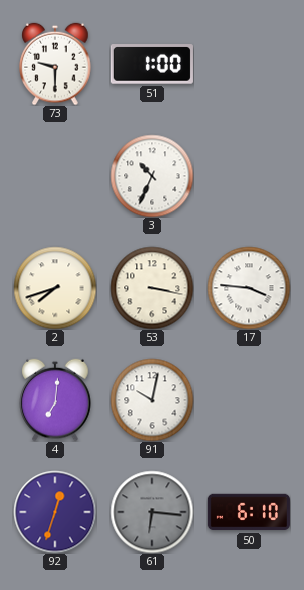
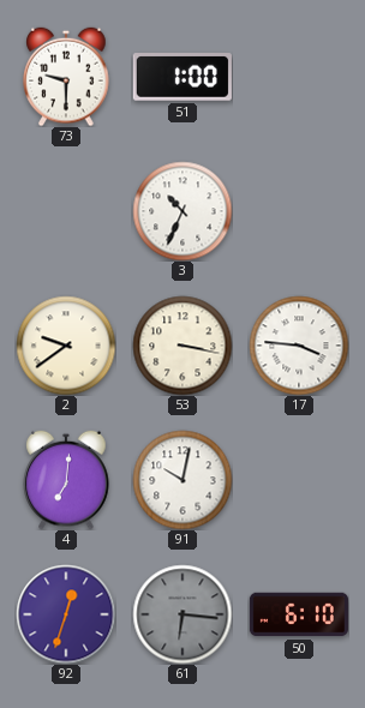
2: 7:42 -> 9:39
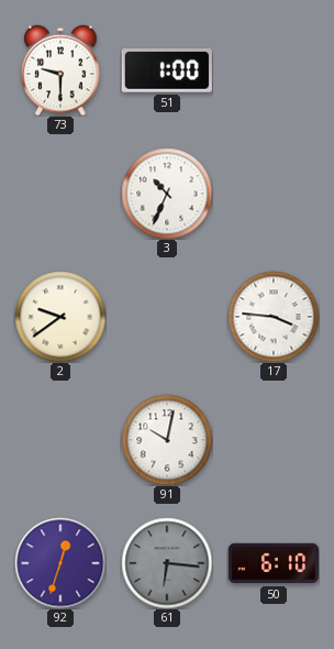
53: 3:17 -> none
4: 7:01 -> none
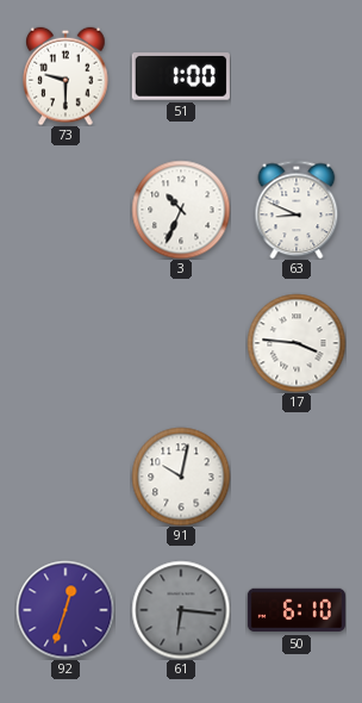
63: none -> 8:49
2: 9:39 -> none
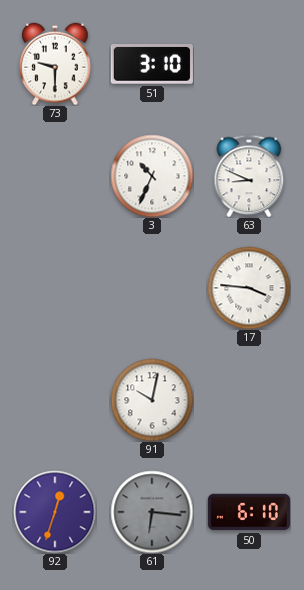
51: 1:00 -> 3:10
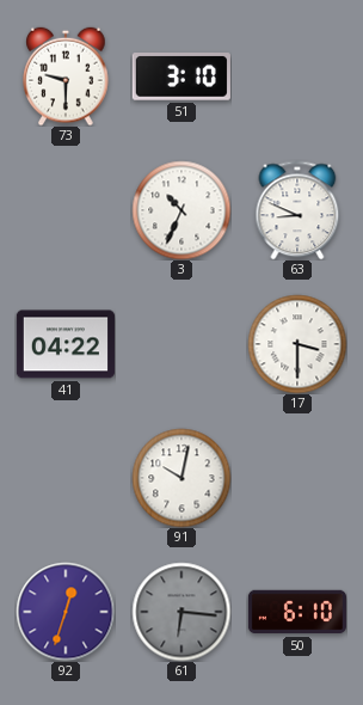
41: none -> 04:22
17: 3:46 -> 3:30
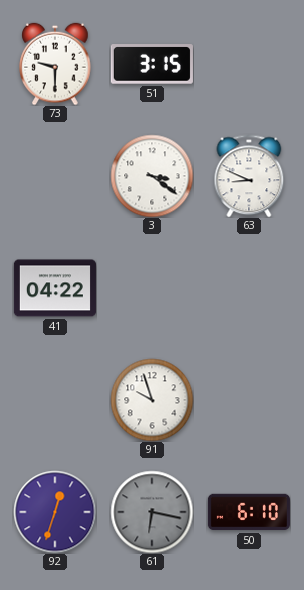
51: 3:10 -> 3:15
3: 10:34 -> 3:21
17: 3:30 -> none
91: 10:02 -> 9:57
61: 6:16 -> 6:17
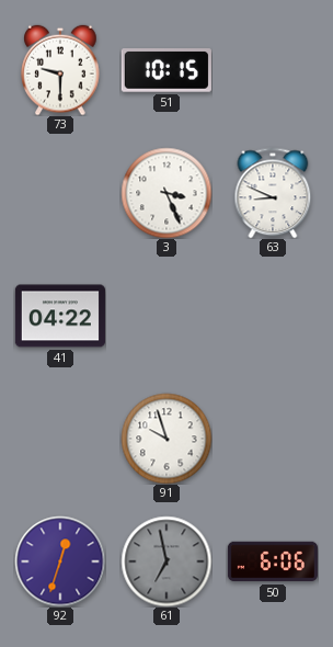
51: 3:15 -> 10:15
3: 3:21 -> 3:26
61: 6:17 -> 6:58
50: 6:10 -> 6:06
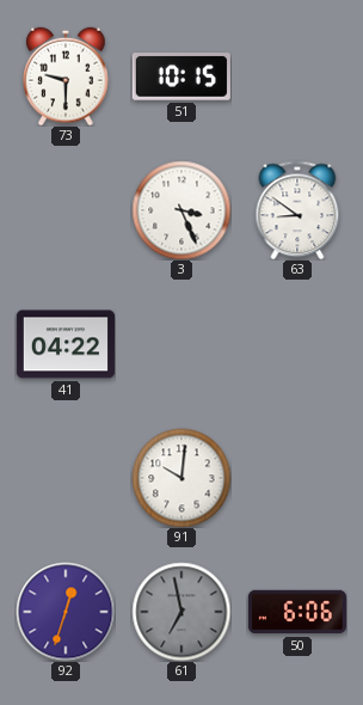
63: 8:49 -> 8:51
91: 9:57 -> 10:01
